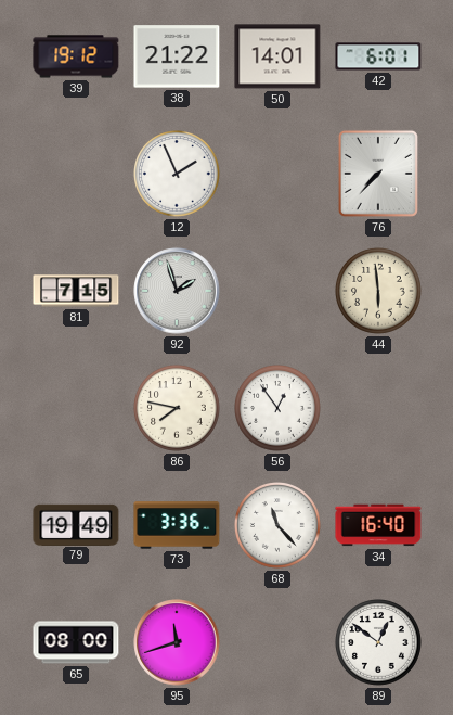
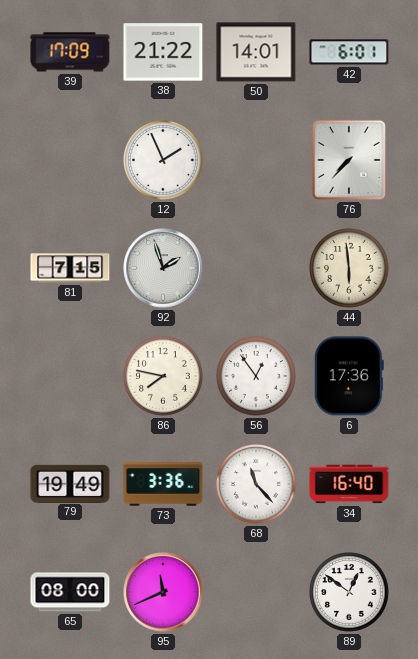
39: 19:12 -> 17:09
6: none -> 17:36
95: 11:42 -> 11:41
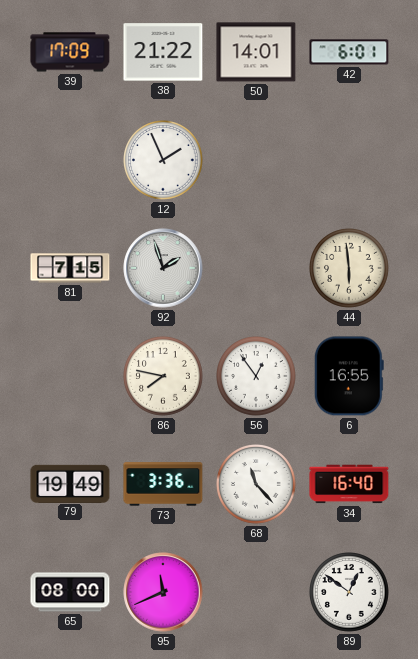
76: 7:37 -> none
6: 17:36 -> 16:55
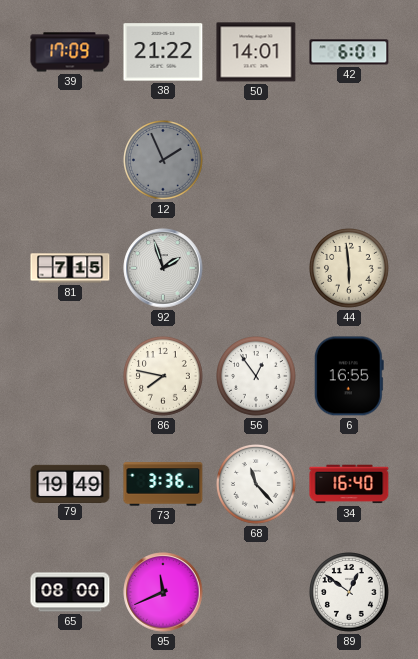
12 dial: white -> grey
